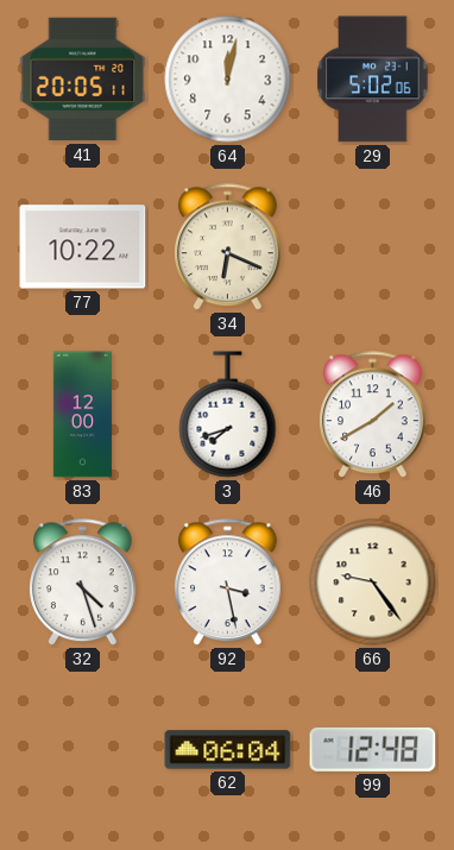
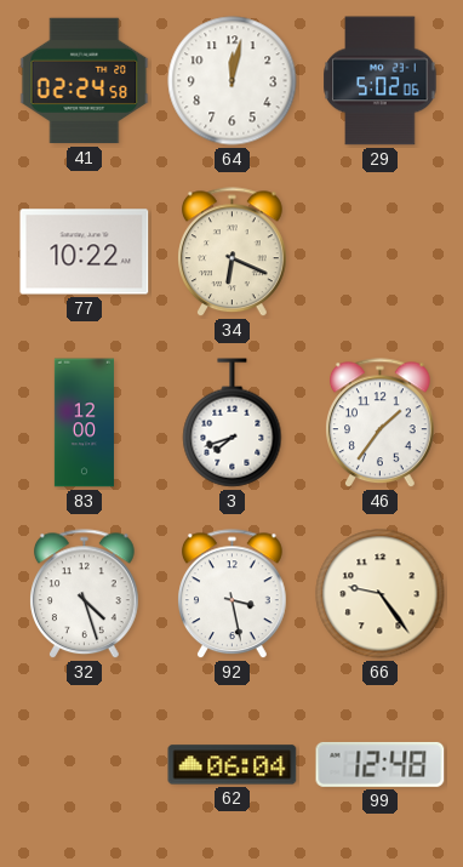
41: 20:05 -> 02:24
46: 1:40 -> 1:36
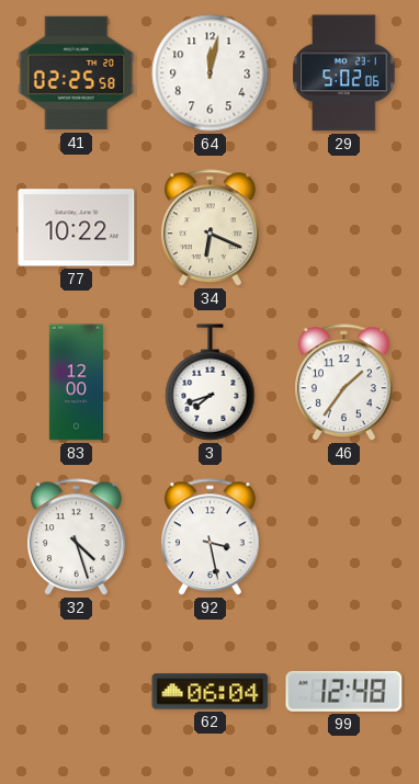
41: 02:24 -> 02:25
66: 9:24 -> none
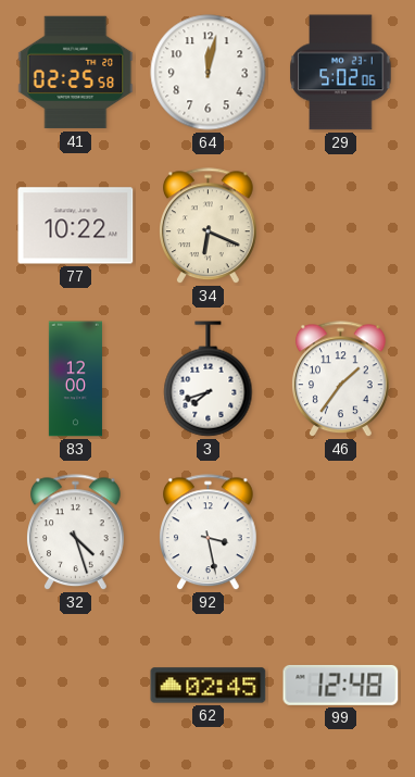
62: 06:04 -> 02:45
